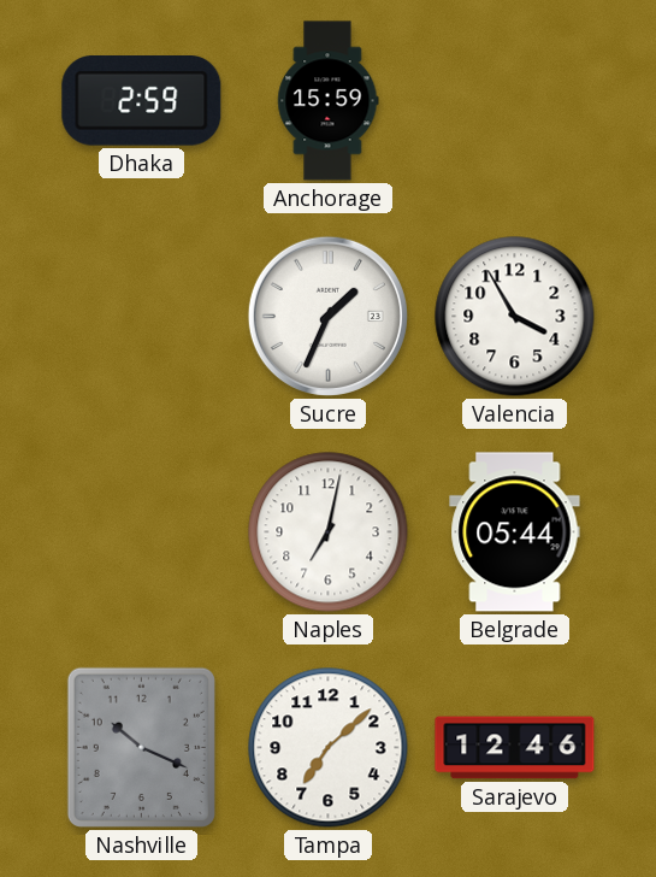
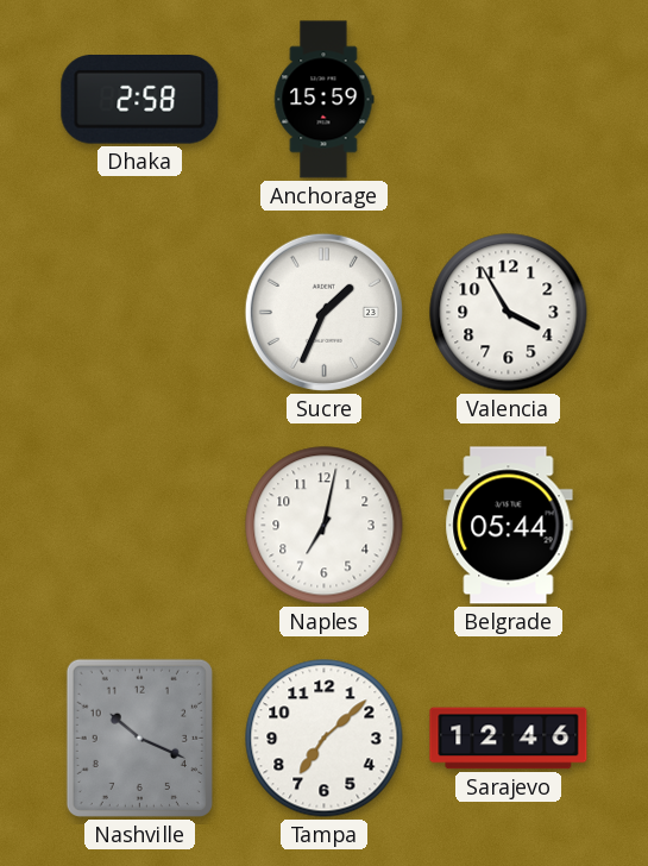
Dhaka: 2:59 -> 2:58
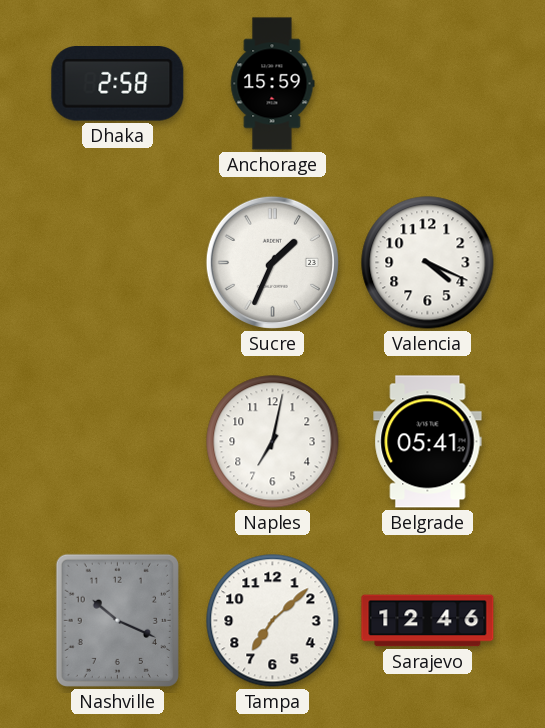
Valencia: 3:55 -> 4:19
Belgrade: 05:44 -> 05:41
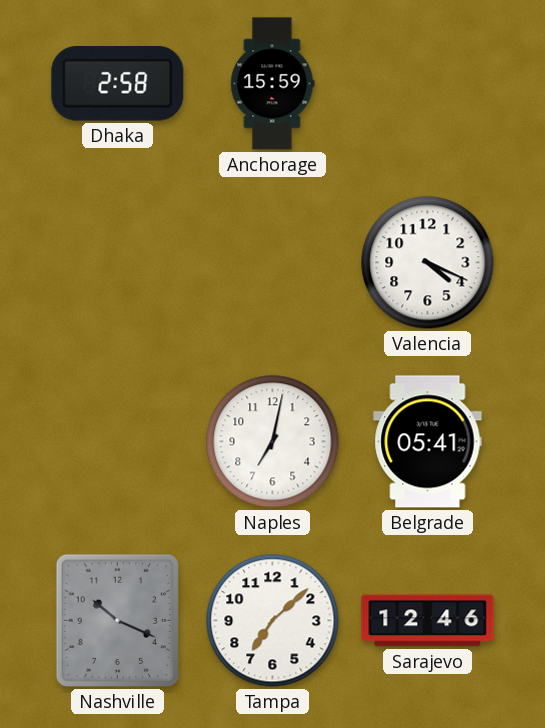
Sucre: 1:34 -> none
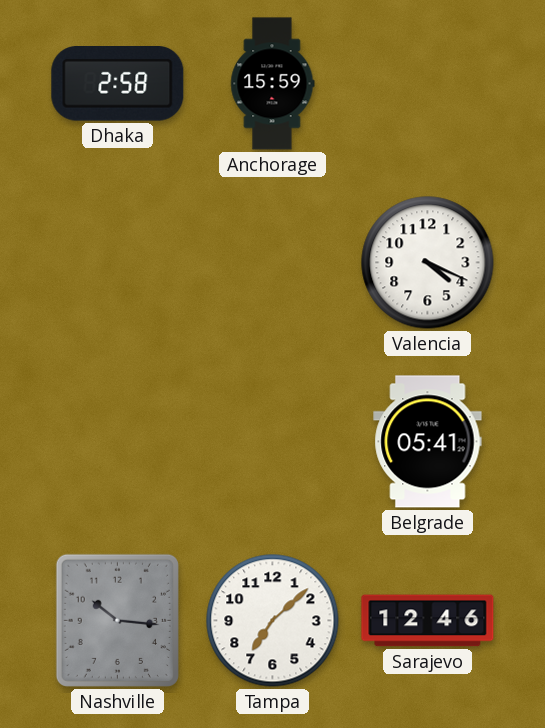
Naples: 7:02 -> none
Nashville: 10:19 -> 10:16
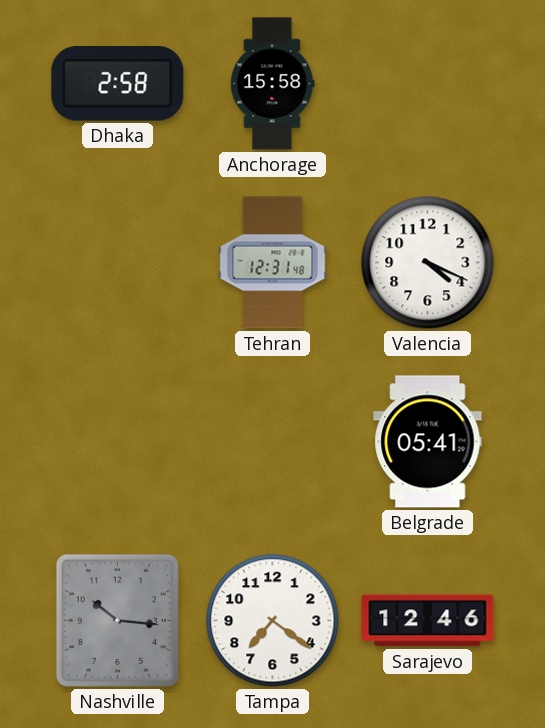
Anchorage: 15:59 -> 15:58
Tehran: none -> 12:31
Tampa: 7:08 -> 7:21
